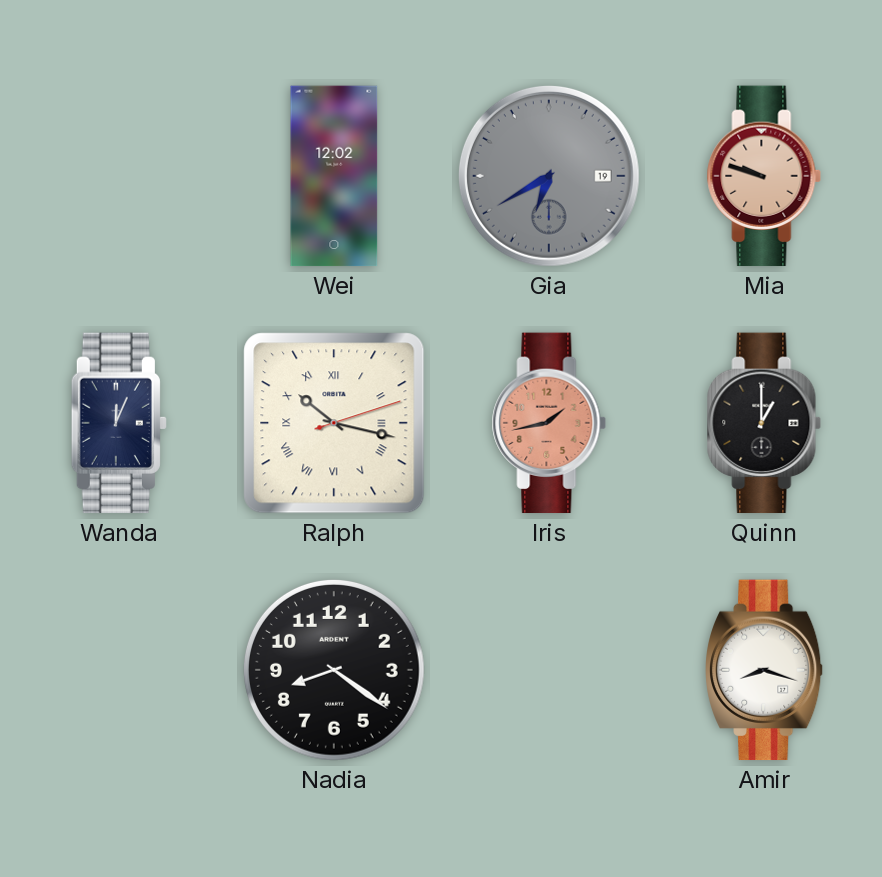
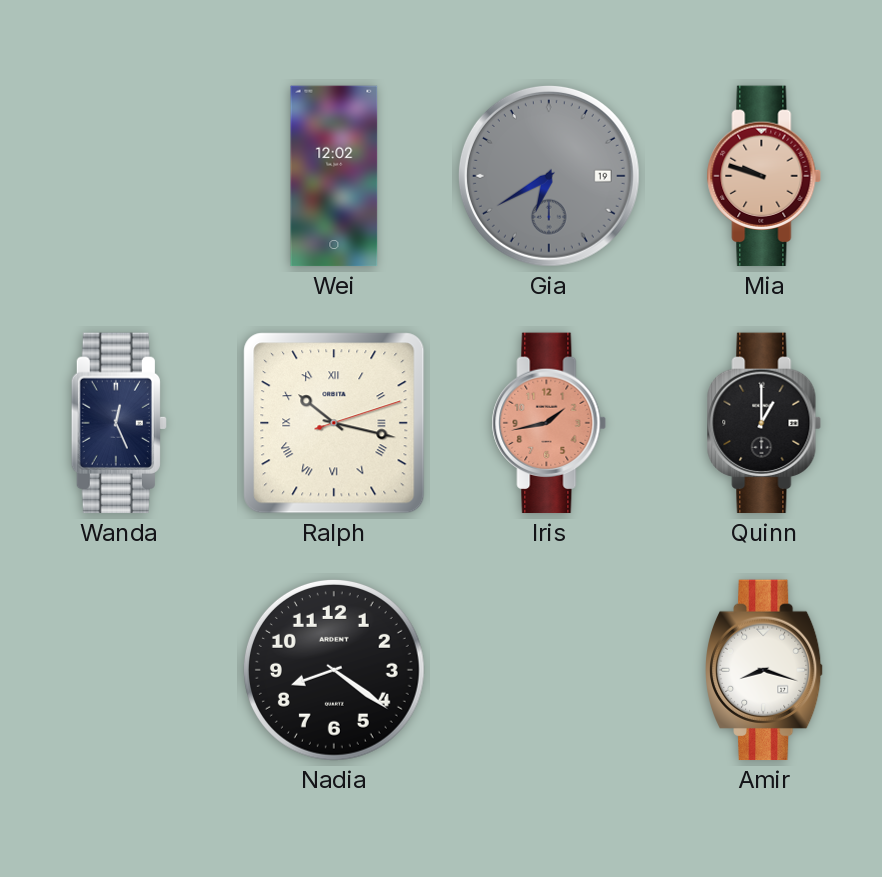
Wanda: 12:04 -> 12:26
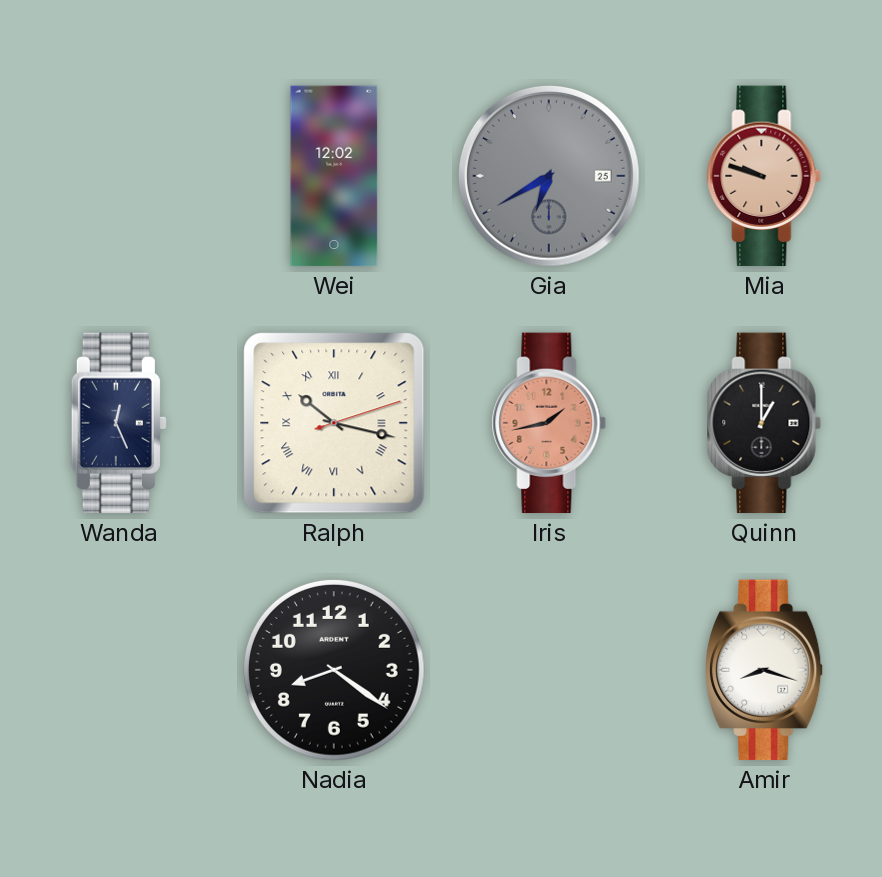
Gia date: 19 -> 25
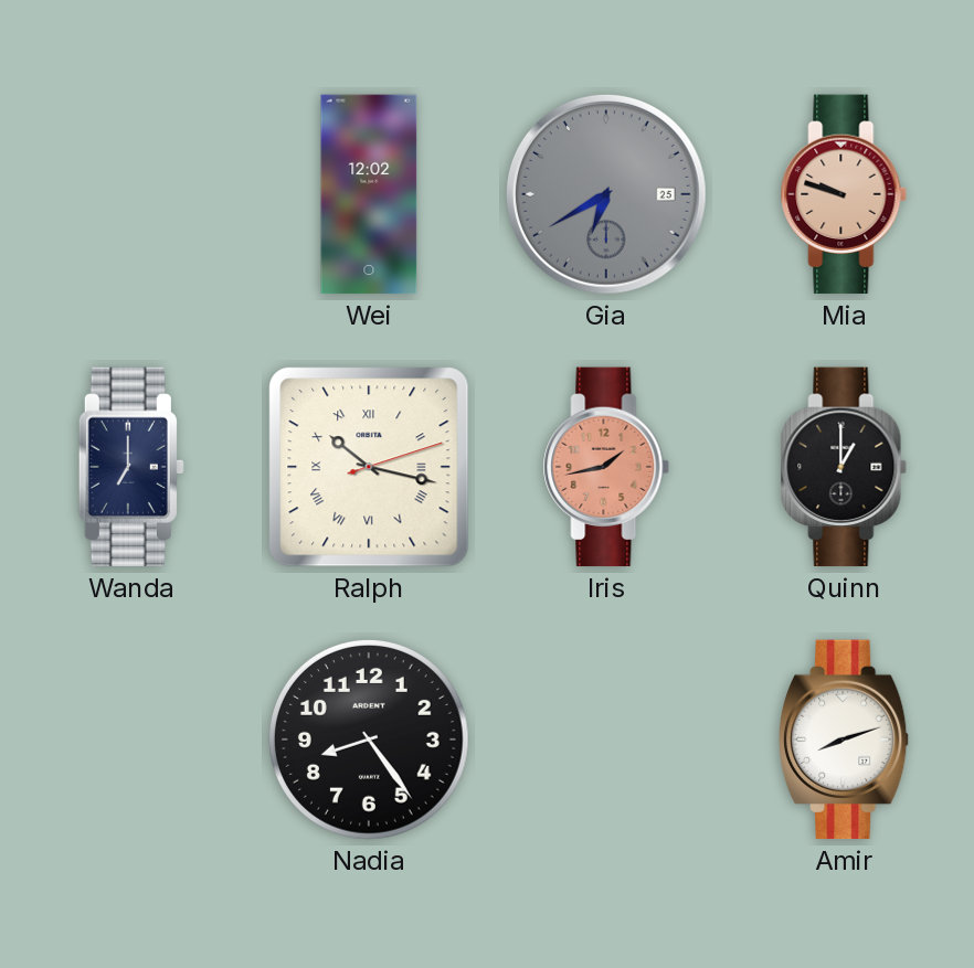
Wanda: 12:26 -> 7:00
Nadia: 8:21 -> 8:24
Amir: 8:18 -> 8:12
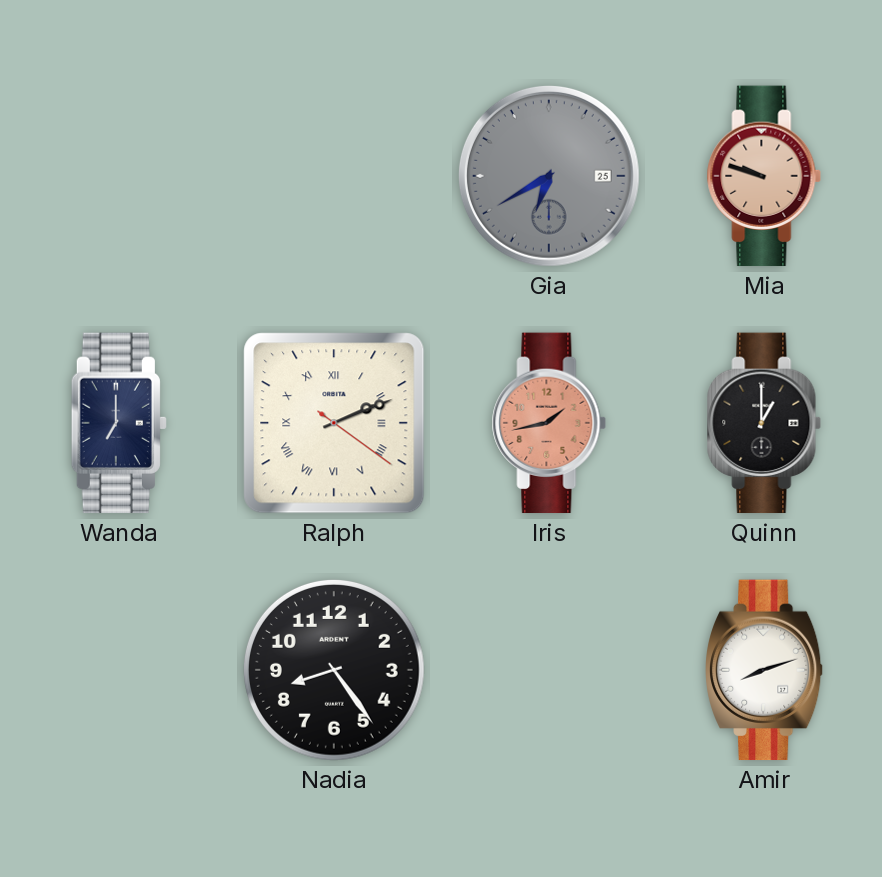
Wei: 12:02 -> none
Ralph: 10:17 -> 2:11
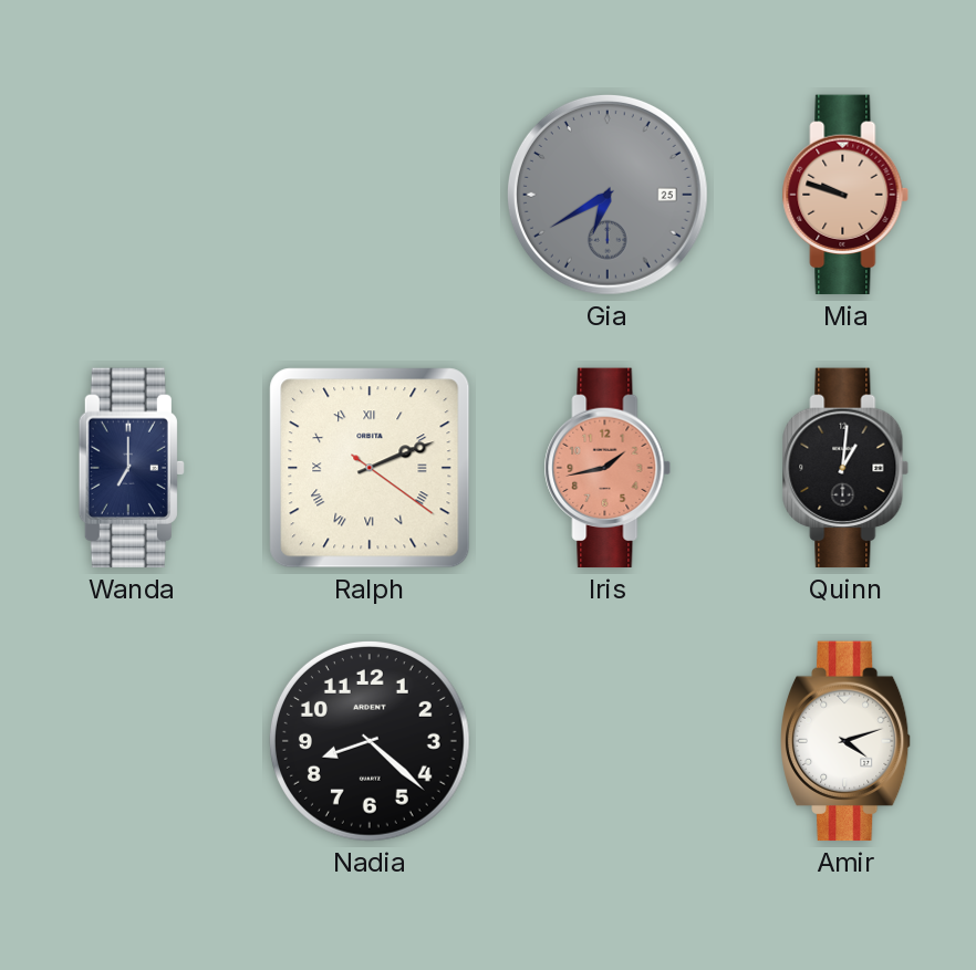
Quinn: 1:00 -> 1:01
Nadia: 8:24 -> 8:22
Amir: 8:12 -> 4:12
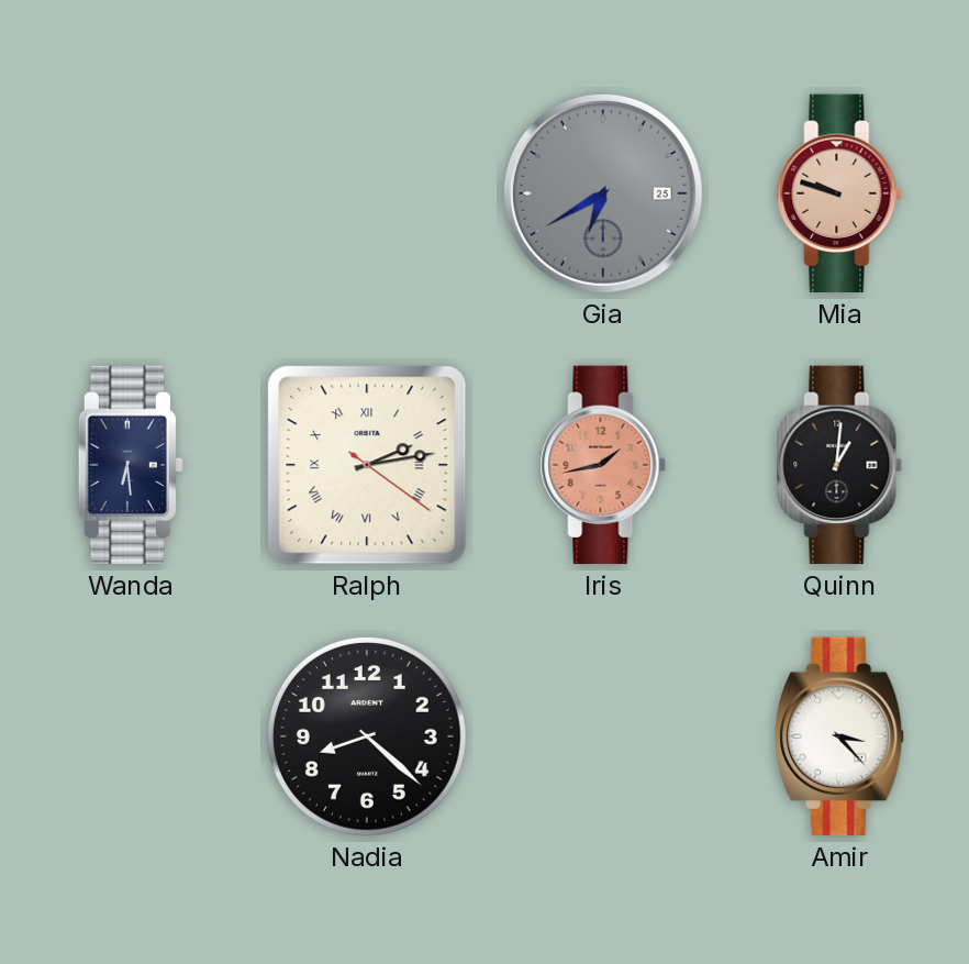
Wanda: 7:00 -> 6:29
Ralph: 2:11 -> 2:13
Amir: 4:12 -> 3:23
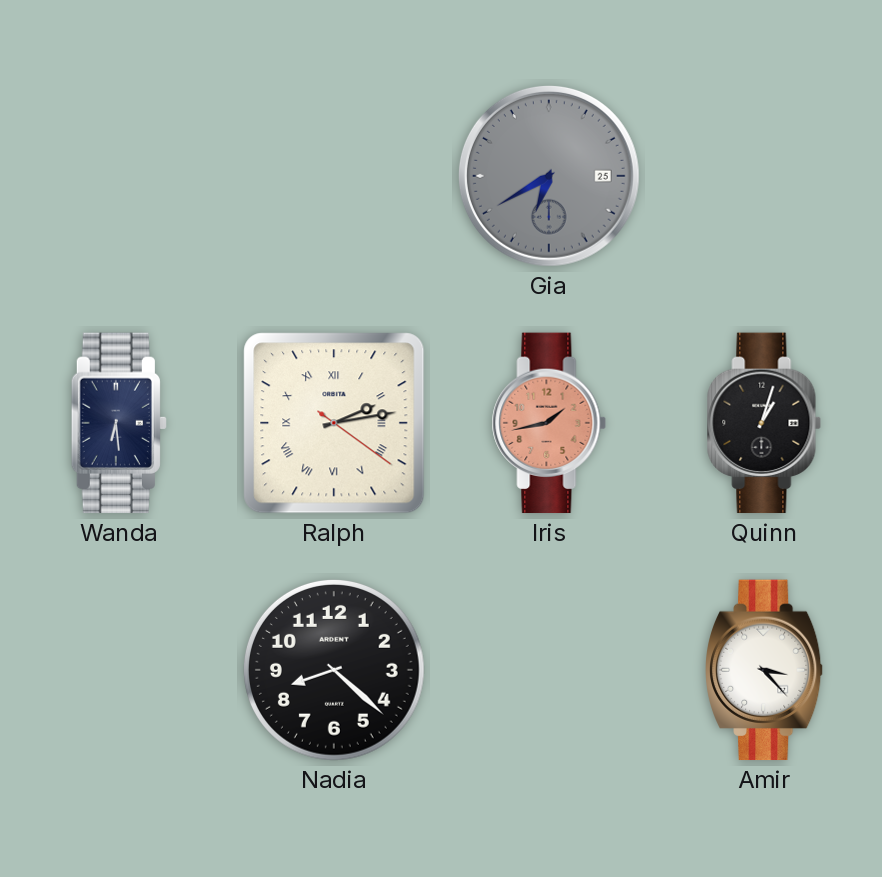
Mia: 9:48 -> none
Quinn: 1:01 -> 1:03
